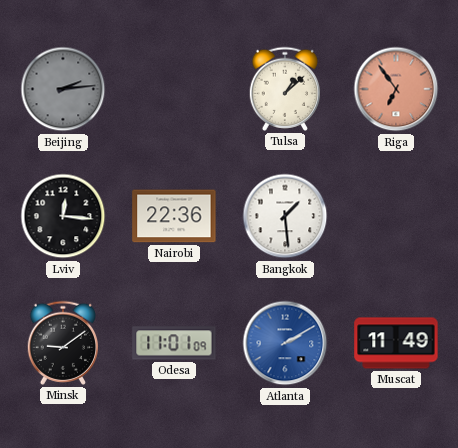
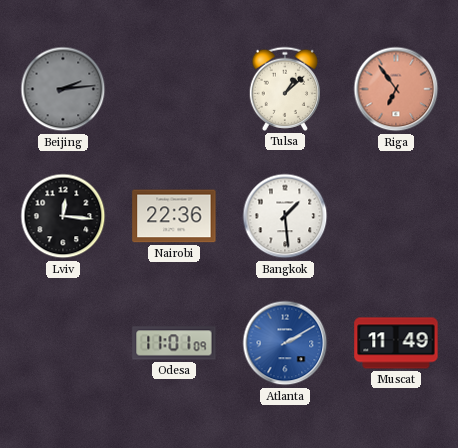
Minsk: 9:09 -> none
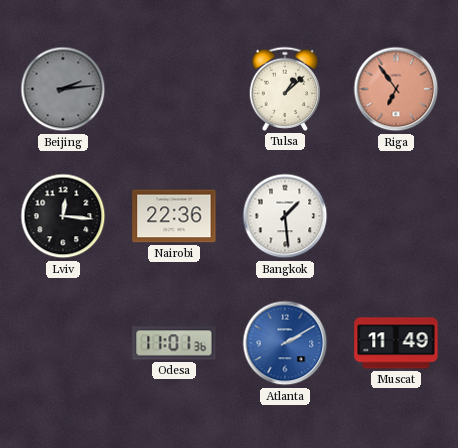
Odesa: 11:01:09 -> 11:01:36
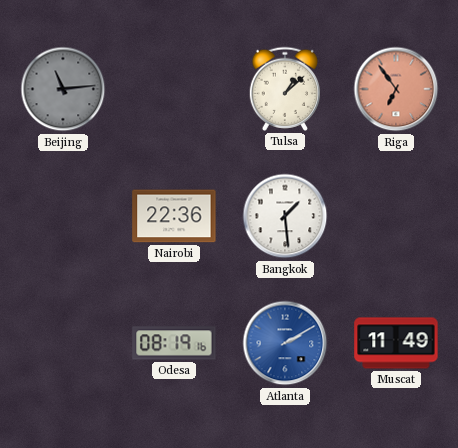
Beijing: 2:14 -> 11:14
Lviv: 12:16 -> none
Odesa: 11:01 -> 08:19
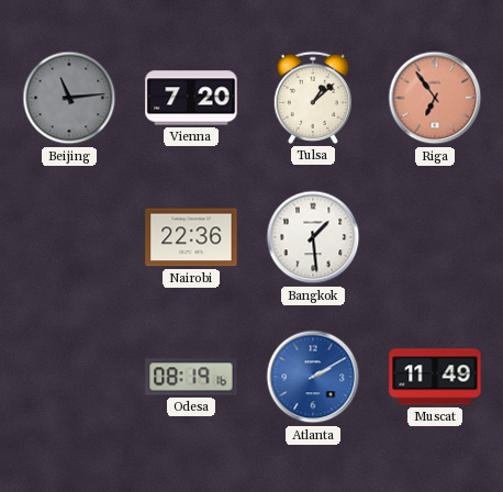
Vienna: none -> 7:20
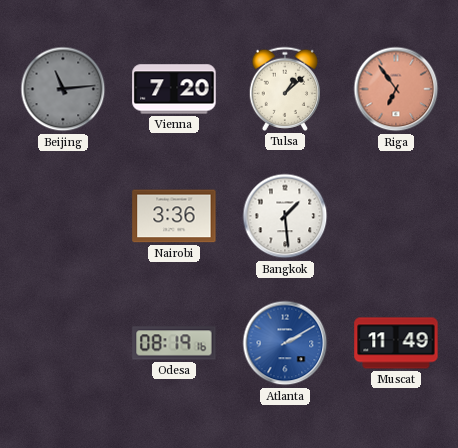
Nairobi: 22:36 -> 3:36
